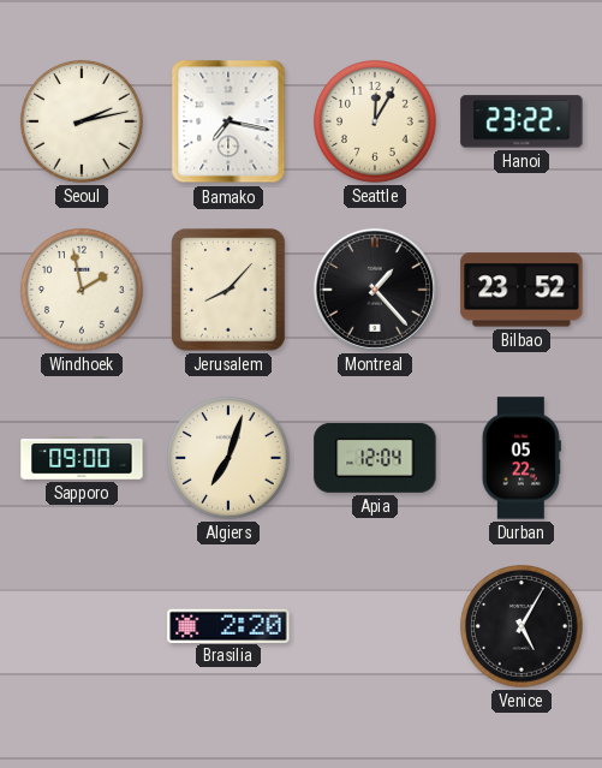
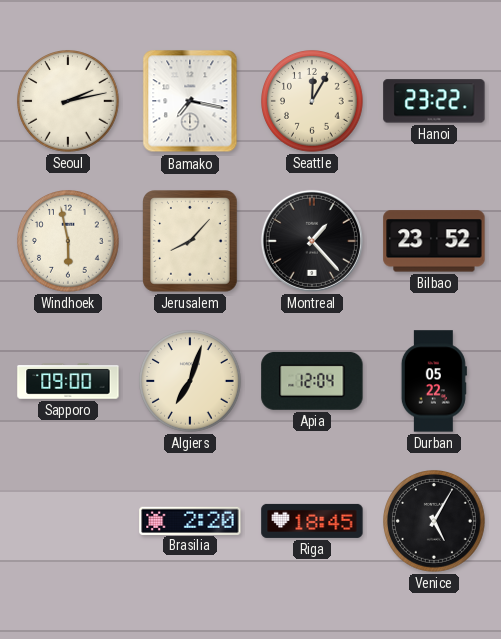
Windhoek: 1:58 -> 5:58
Riga: none -> 18:45
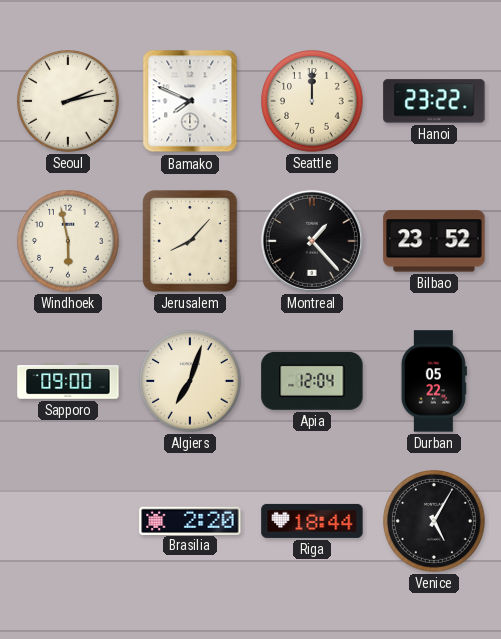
Bamako: 7:17 -> 7:49
Seattle: 12:05 -> 12:00
Riga: 18:45 -> 18:44
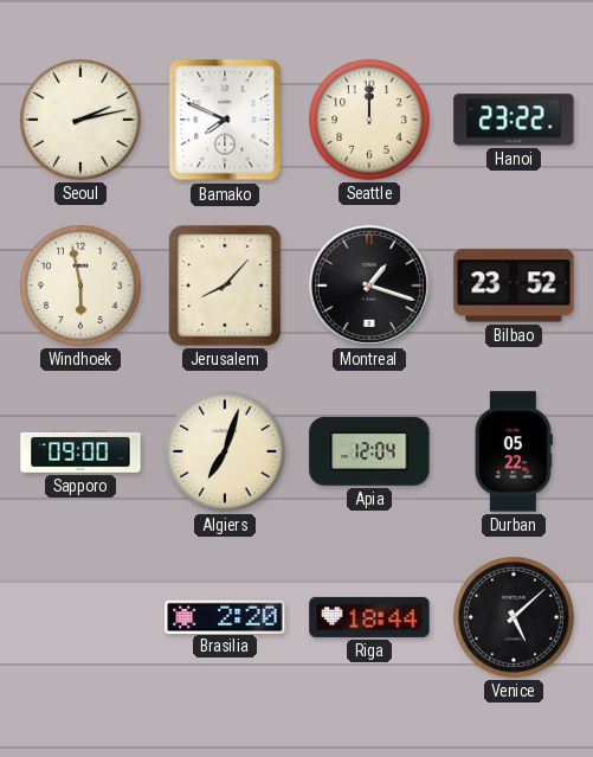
Montreal: 1:23 -> 1:18
Venice: 5:05 -> 5:08
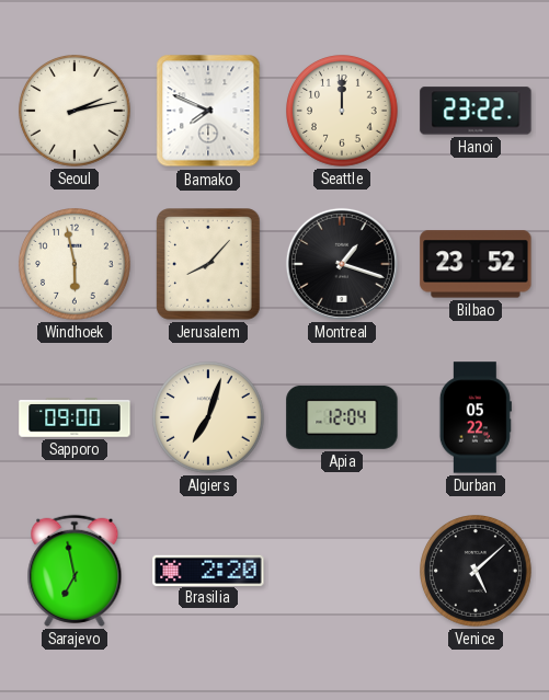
Sarajevo: none -> 6:58
Riga: 18:44 -> none
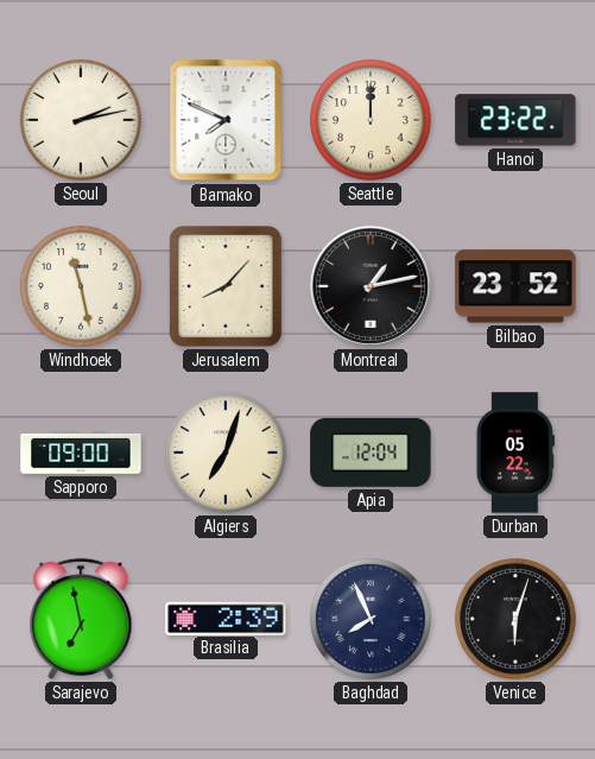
Windhoek: 5:58 -> 11:28
Montreal: 1:18 -> 1:13
Brasilia: 2:20 -> 2:39
Baghdad: none -> 7:56
Venice: 5:08 -> 6:03
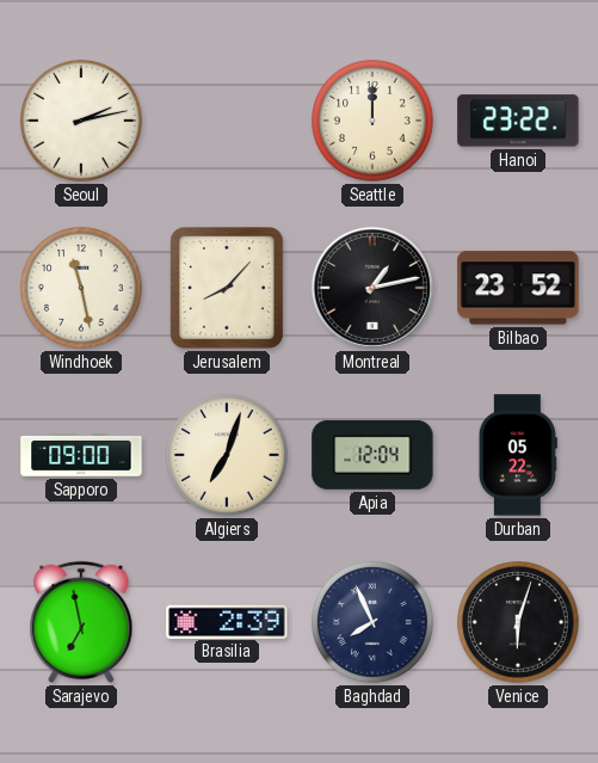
Bamako: 7:49 -> none
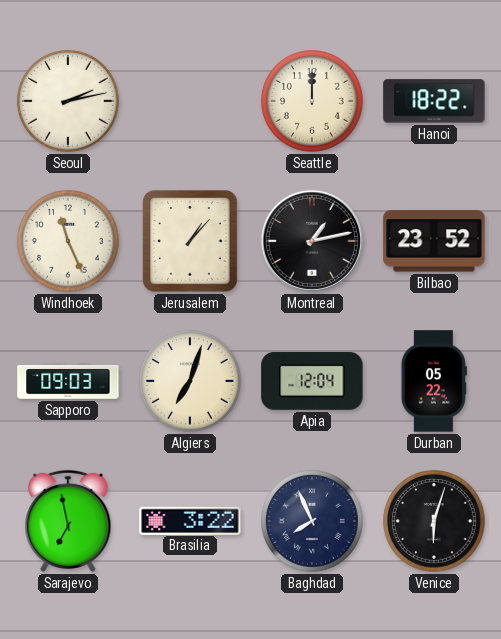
Hanoi: 23:22 -> 18:22
Windhoek: 11:28 -> 11:26
Jerusalem: 8:07 -> 1:07
Sapporo: 09:00 -> 09:03
Brasilia: 2:39 -> 3:22
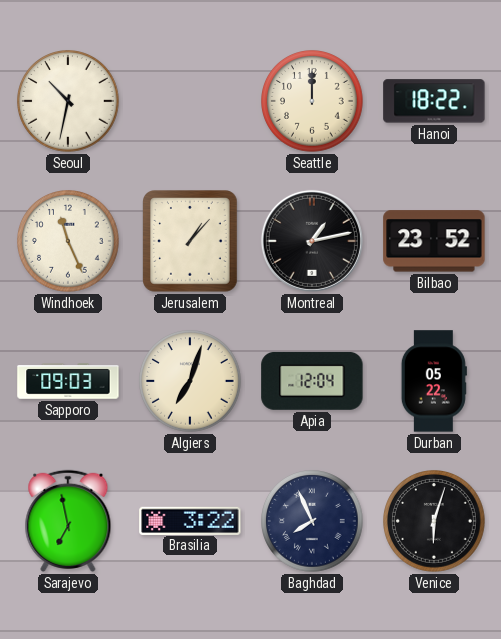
Seoul: 2:13 -> 10:32
